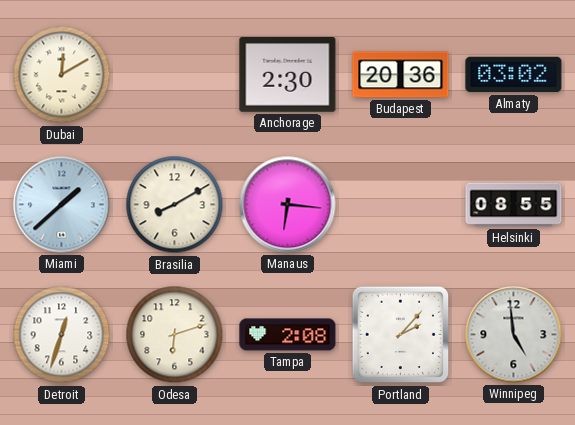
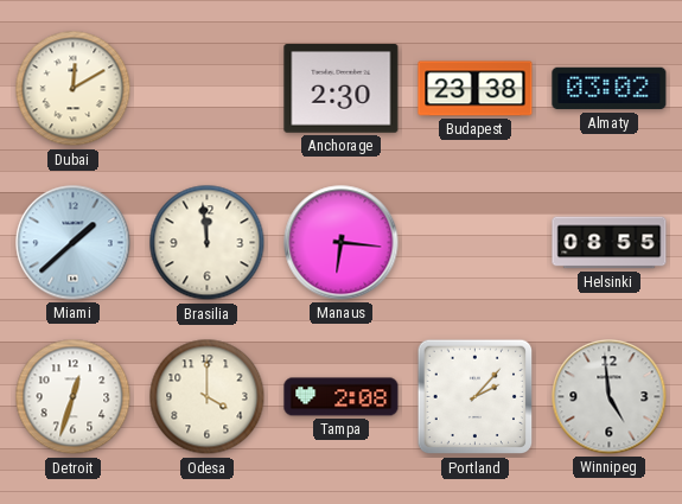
Budapest: 20:36 -> 23:38
Brasilia: 8:10 -> 11:59
Odesa: 6:12 -> 4:00
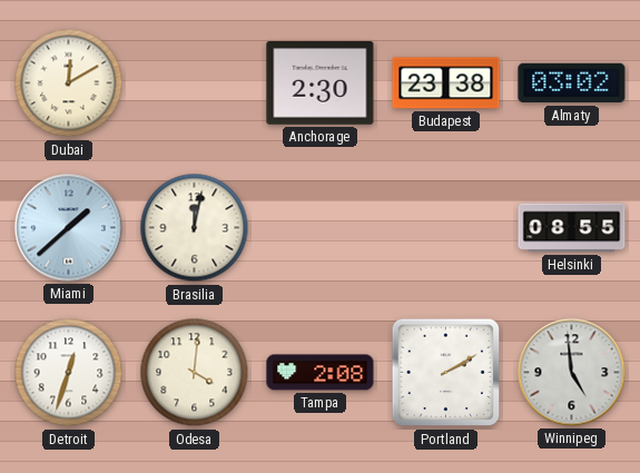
Brasilia: 11:59 -> 12:02
Manaus: 6:16 -> none
Odesa: 4:00 -> 4:01
Portland: 2:07 -> 2:10
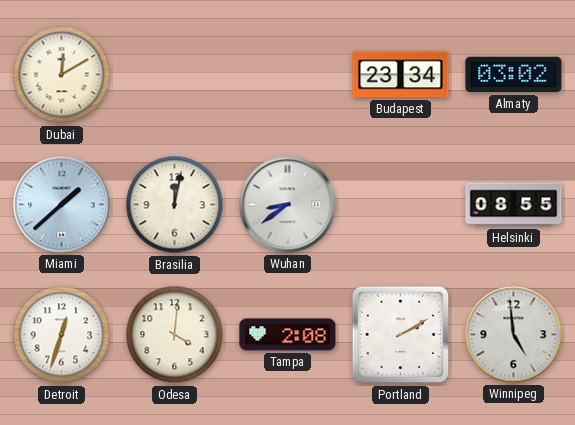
Anchorage: 2:30 -> none
Budapest: 23:38 -> 23:34
Wuhan: none -> 8:39
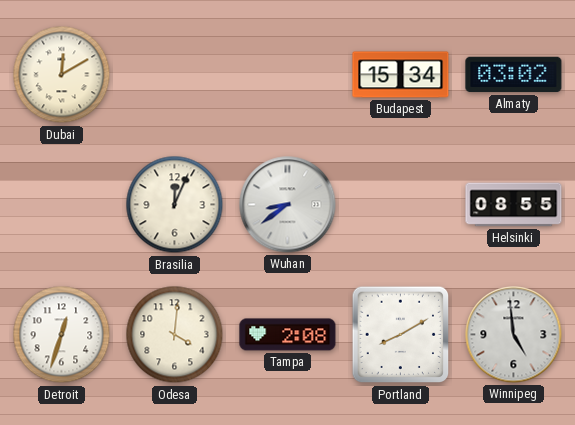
Budapest: 23:34 -> 15:34
Miami: 1:38 -> none
Brasilia: 12:02 -> 12:04
Portland: 2:10 -> 8:10
